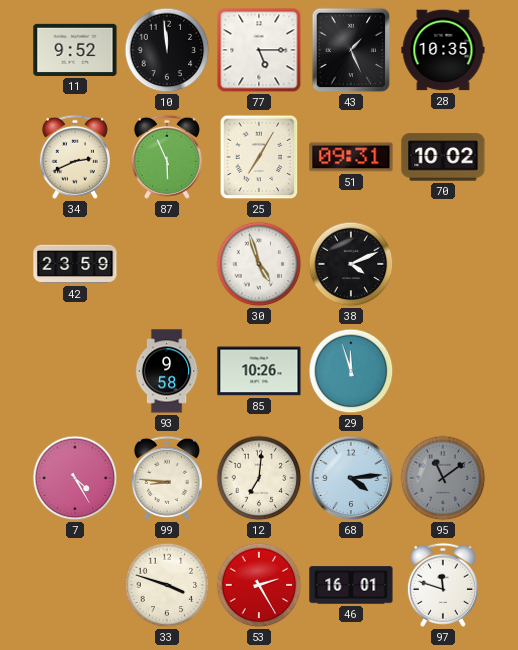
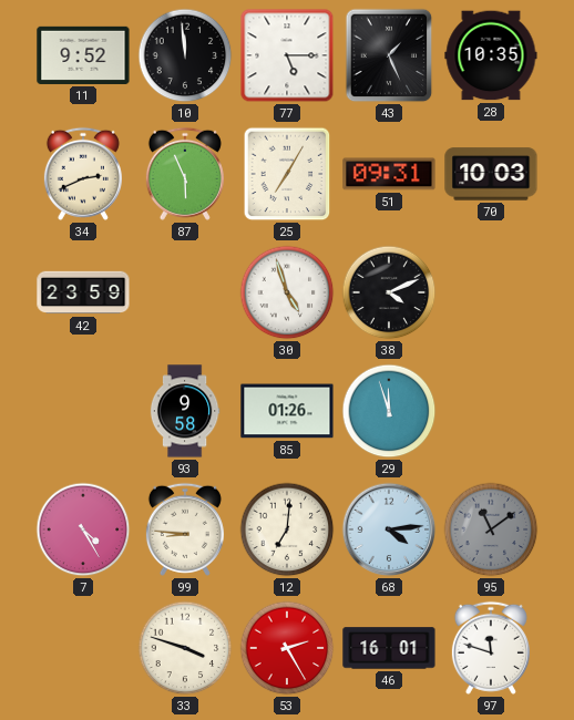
70: 10:02 -> 10:03
85: 10:26 -> 01:26
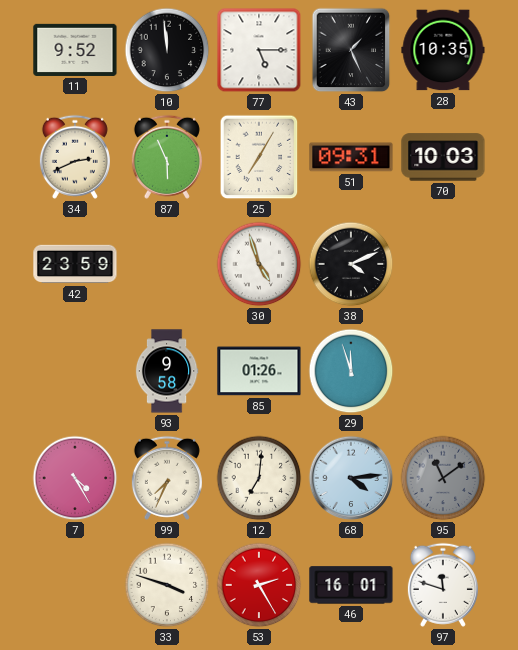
99: 8:46 -> 7:34
